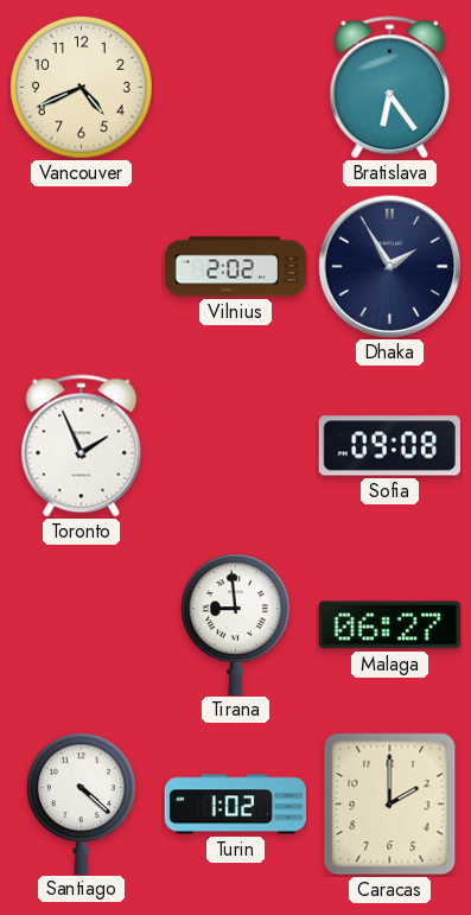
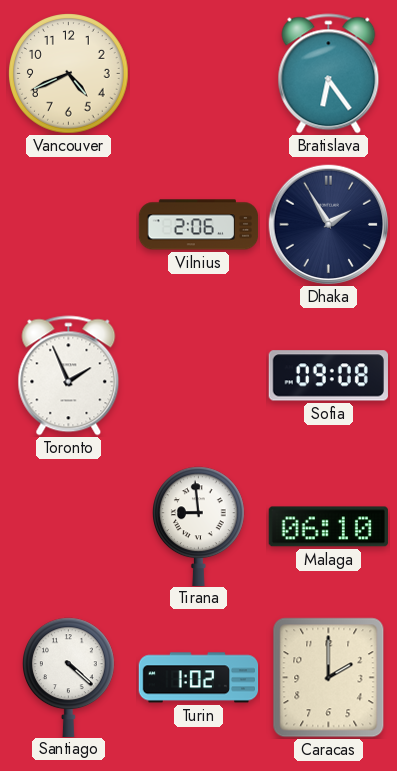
Vilnius: 2:02 -> 2:06
Malaga: 06:27 -> 06:10
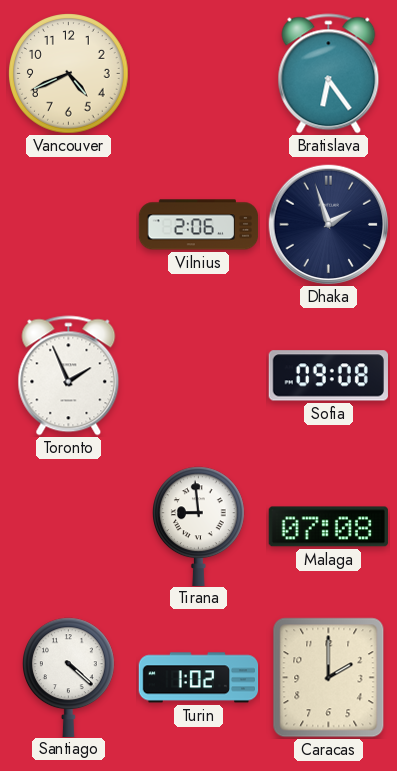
Dhaka: 1:55 -> 1:57
Malaga: 06:10 -> 07:08
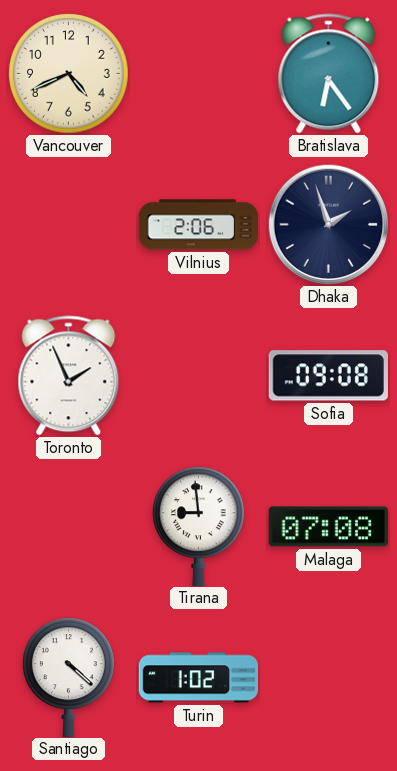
Caracas: 2:00 -> none
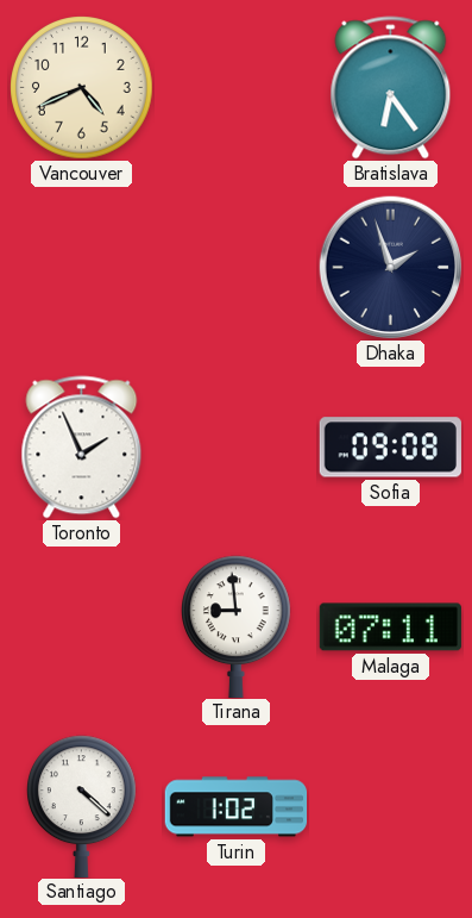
Vilnius: 2:06 -> none
Malaga: 07:08 -> 07:11
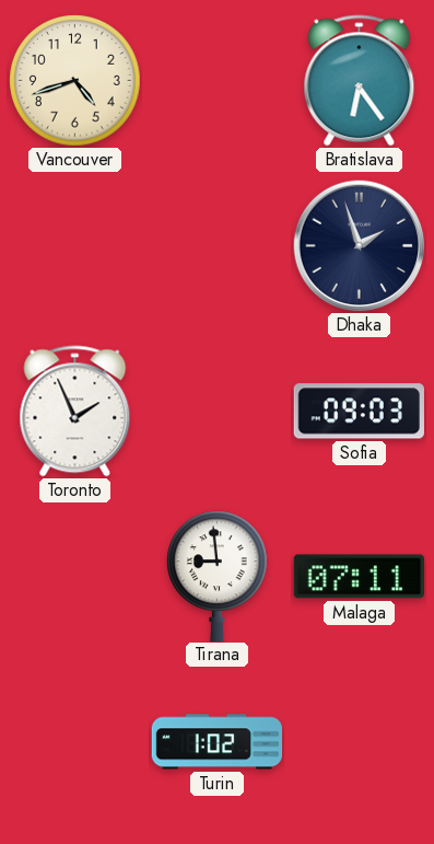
Vancouver: 4:41 -> 4:42
Sofia: 09:08 -> 09:03
Santiago: 4:22 -> none
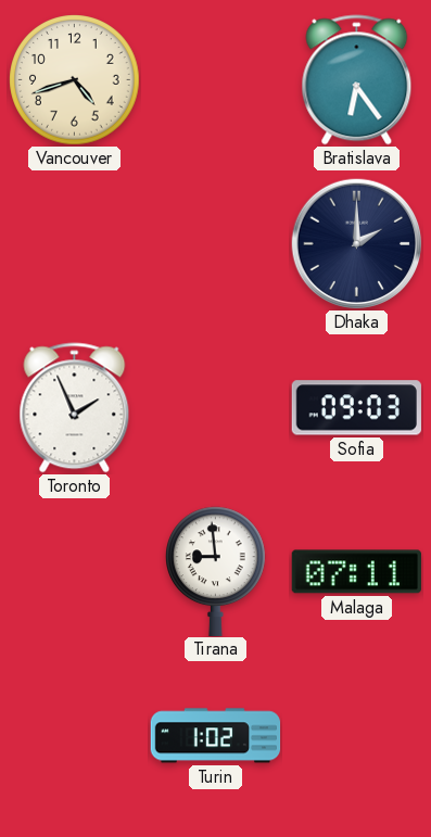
Dhaka: 1:57 -> 2:00
